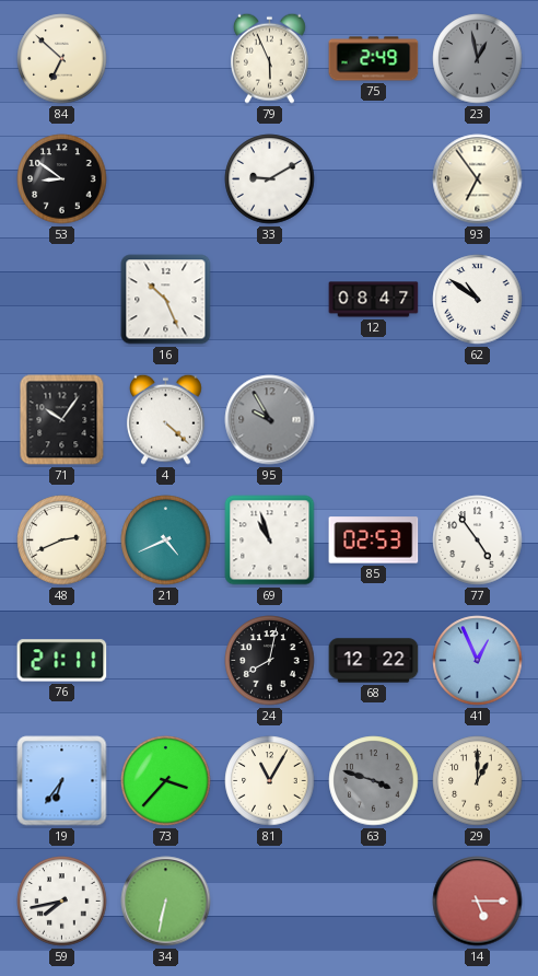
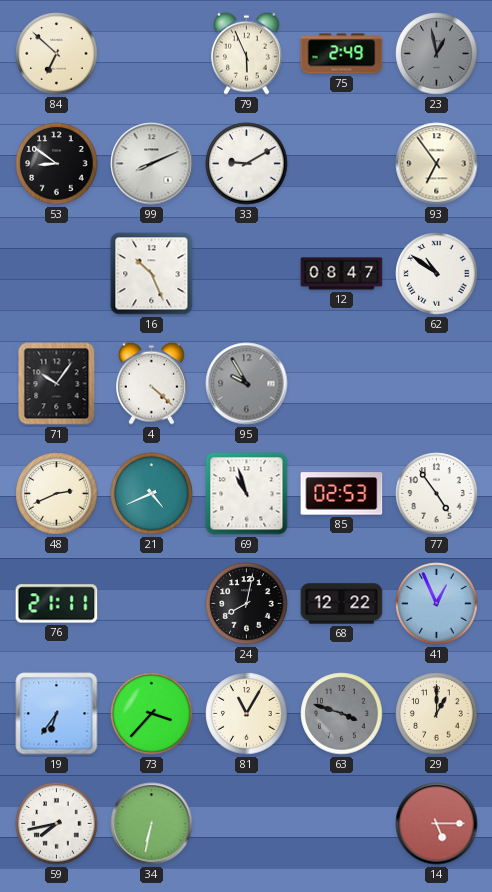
99: none -> 8:11
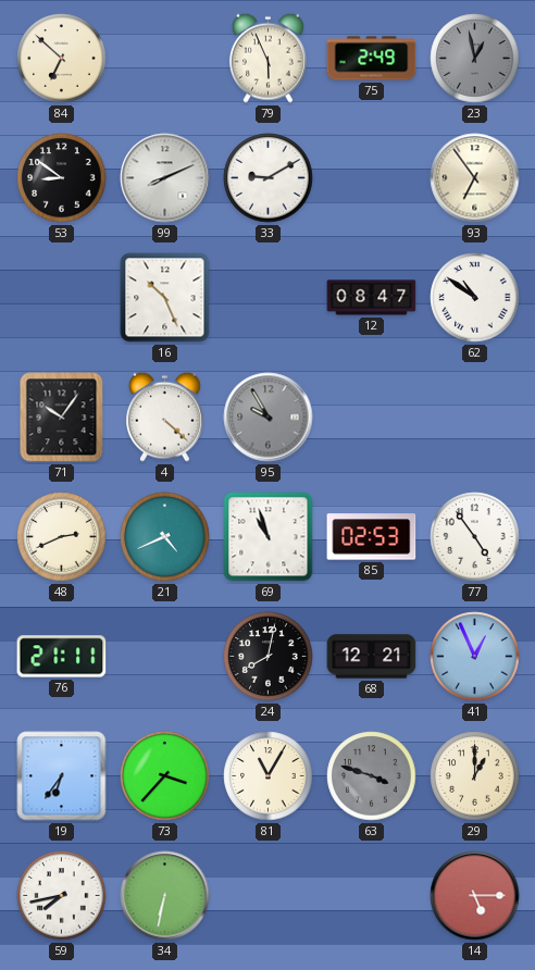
68: 12:22 -> 12:21
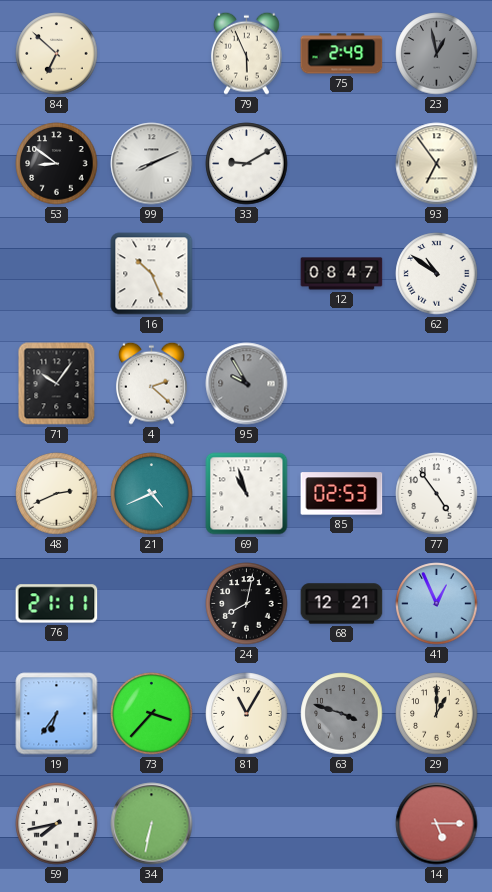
4: 4:22 -> 2:22
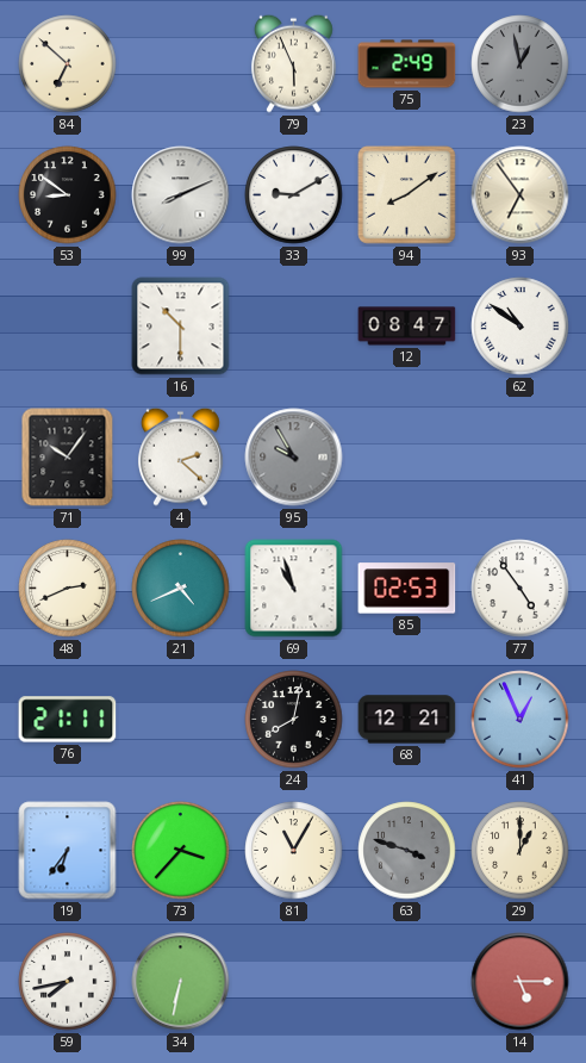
94: none -> 8:09
16: 10:26 -> 10:30
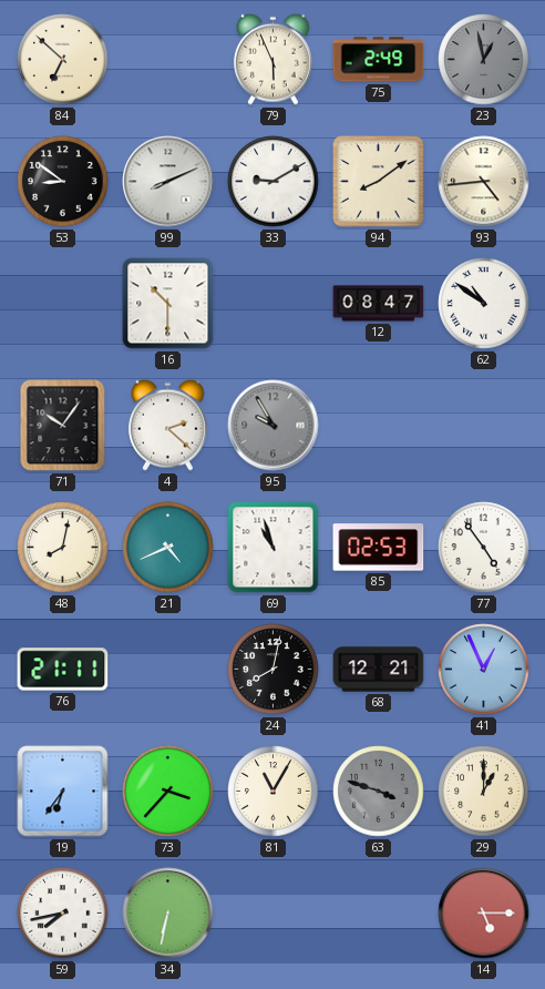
93: 6:54 -> 4:44
48: 2:41 -> 8:02
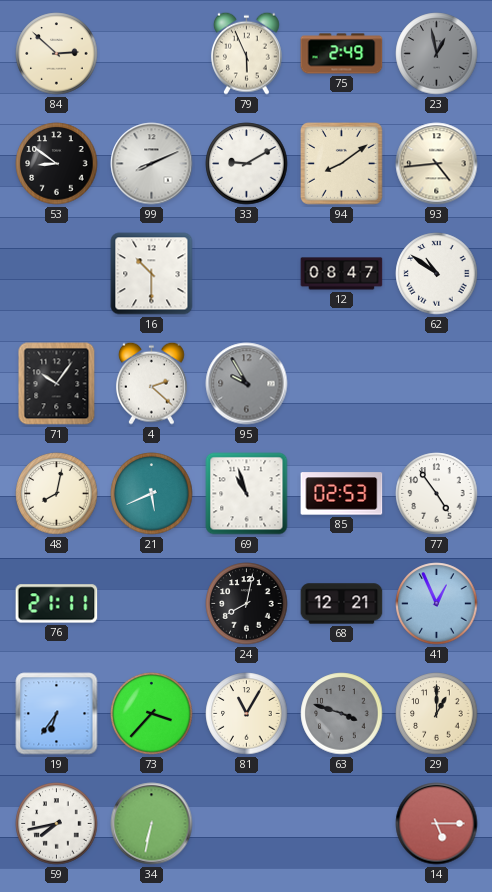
84: 6:52 -> 2:52
21: 4:41 -> 5:41
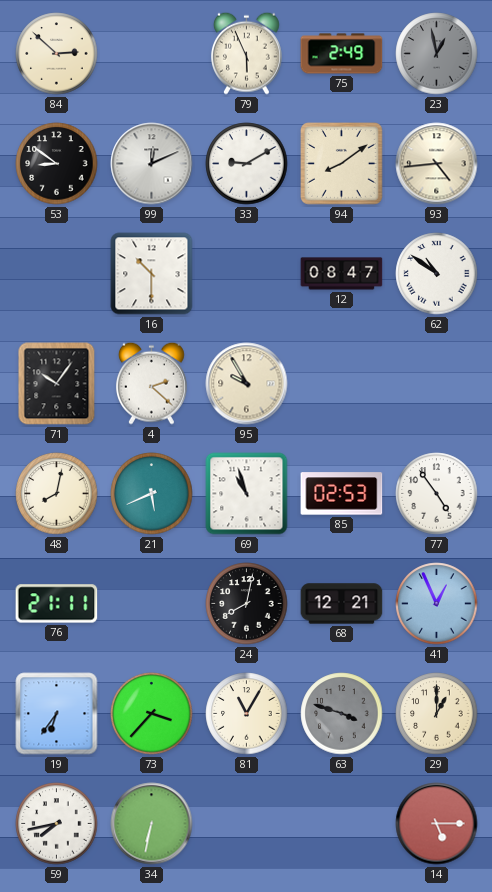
99: 8:11 -> 12:11
95 dial: grey -> cream
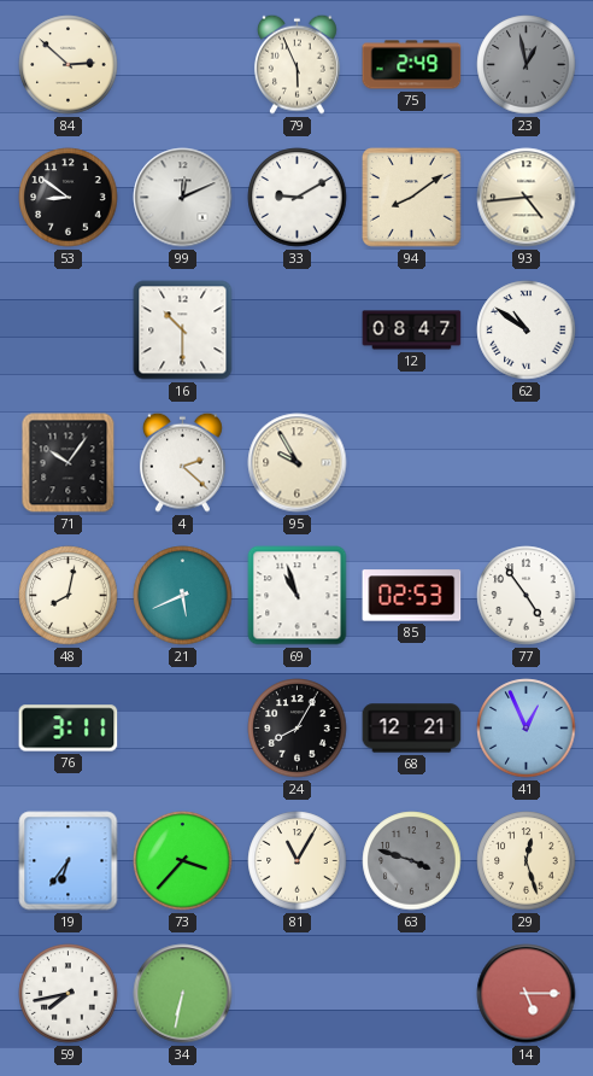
76: 21:11 -> 3:11
24: 8:02 -> 8:05
29: 1:00 -> 12:27
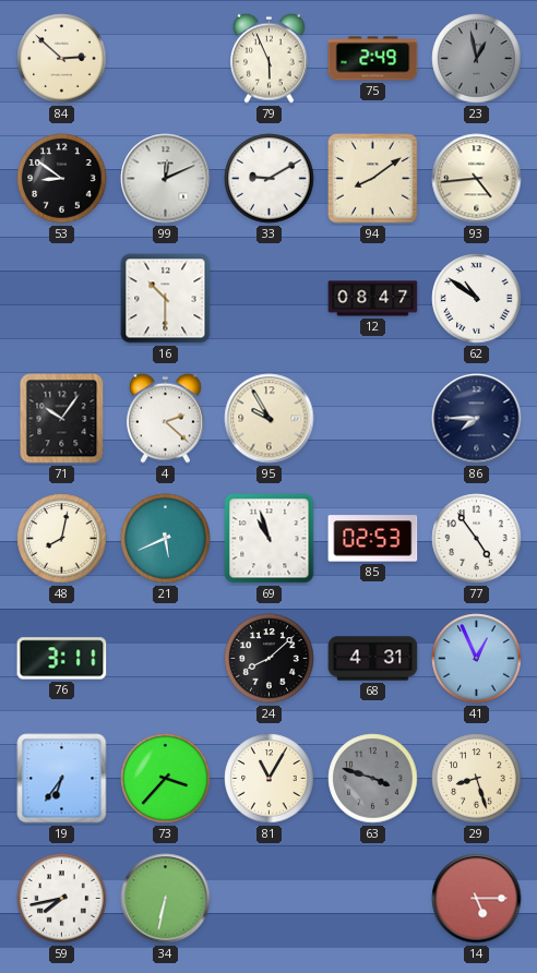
86: none -> 7:45
24: 8:05 -> 8:08
68: 12:21 -> 4:31
29: 12:27 -> 8:27
